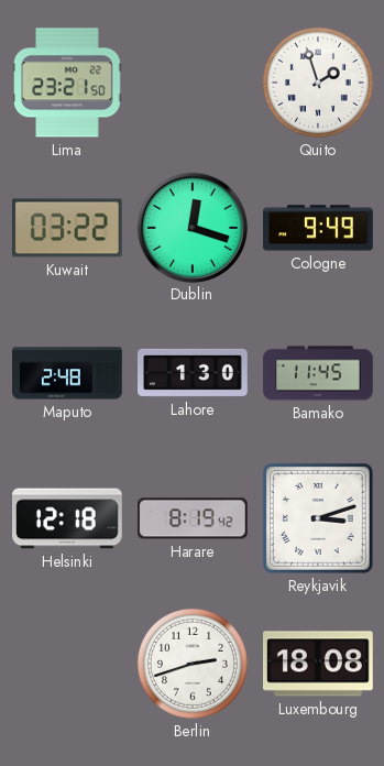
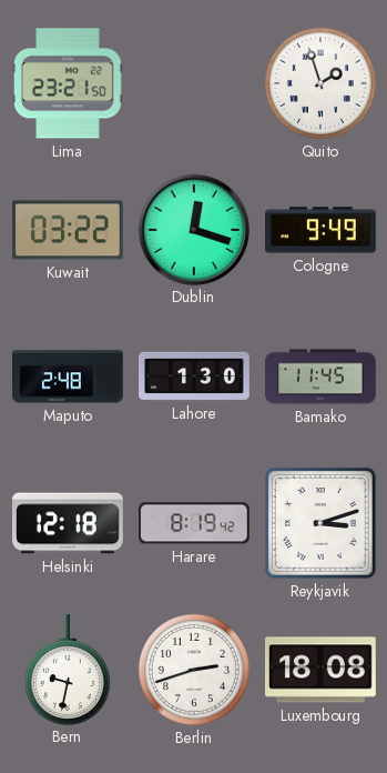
Bern: none -> 9:32
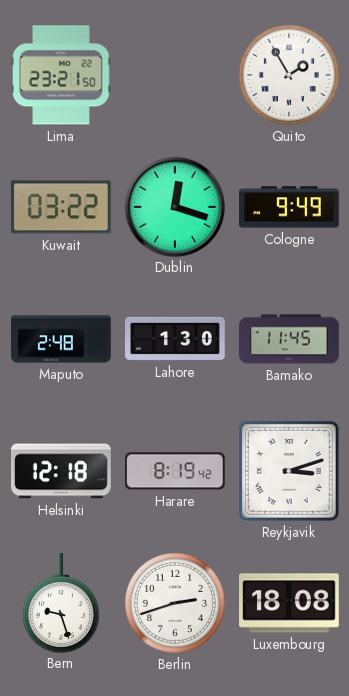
Quito: 1:57 -> 1:55
Bern: 9:32 -> 9:27
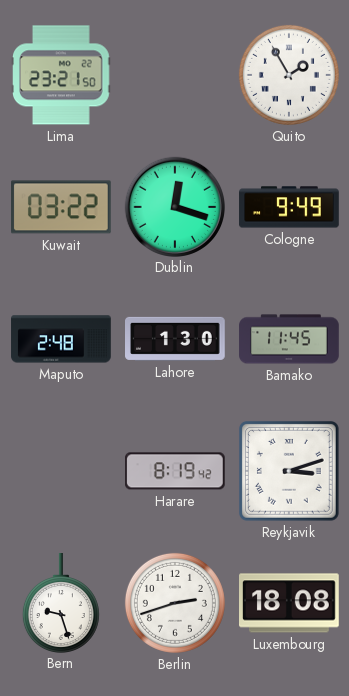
Helsinki: 12:18 -> none
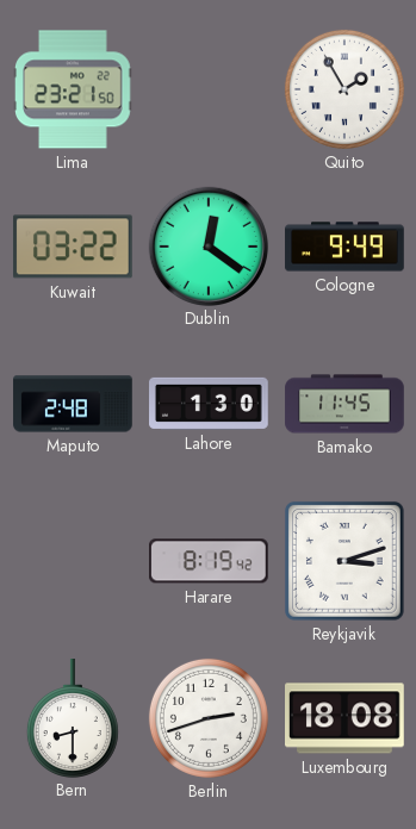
Dublin: 12:18 -> 12:21
Bern: 9:27 -> 8:30
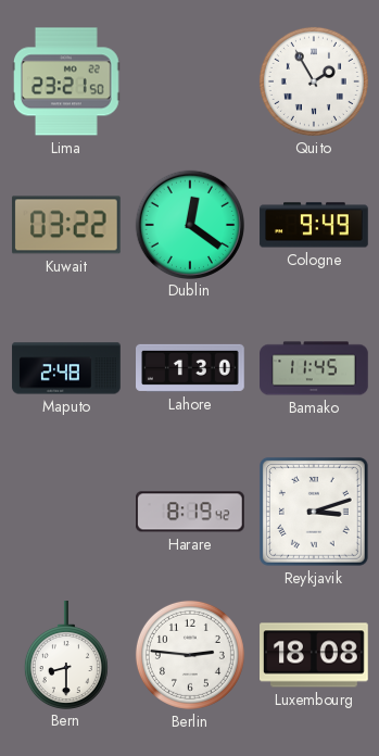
Berlin: 2:42 -> 2:46
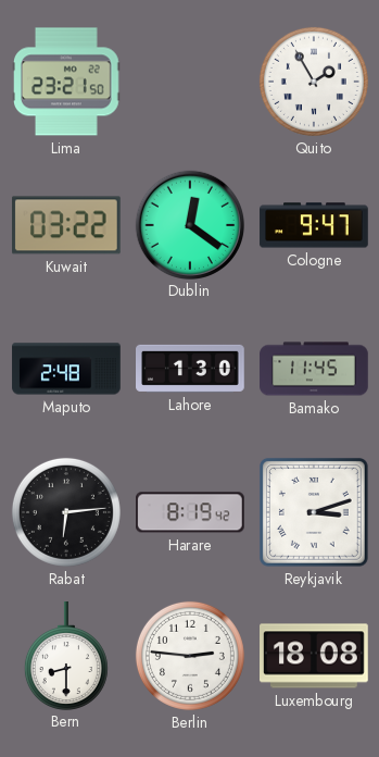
Cologne: 9:49 -> 9:47
Rabat: none -> 6:14
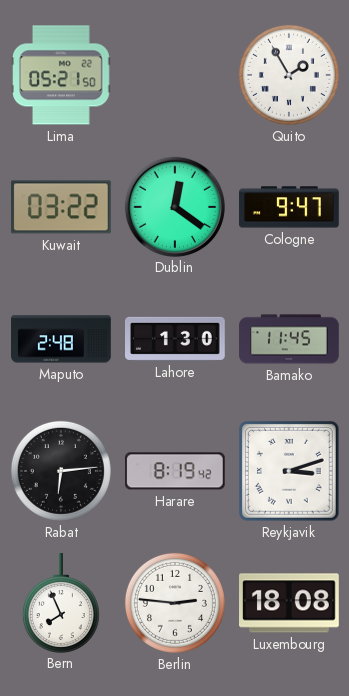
Lima: 23:21 -> 05:21
Bern: 8:30 -> 7:56
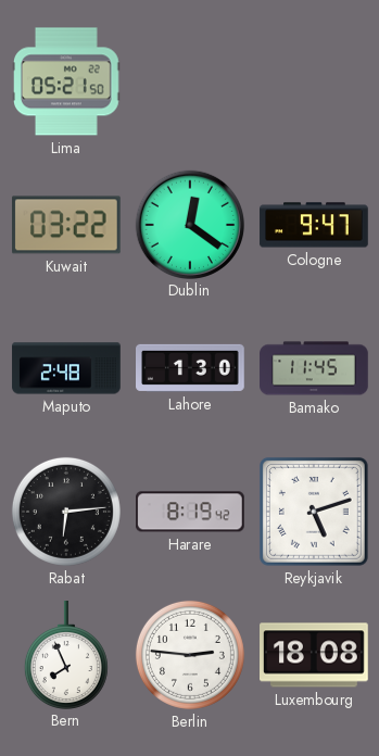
Quito: 1:55 -> none
Reykjavik: 3:12 -> 5:12
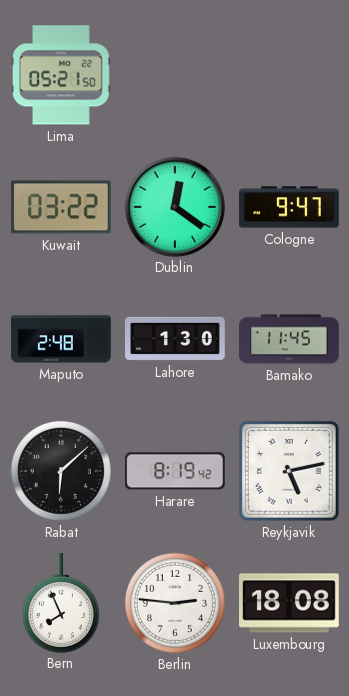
Rabat: 6:14 -> 6:08
Reykjavik: 5:12 -> 5:13
